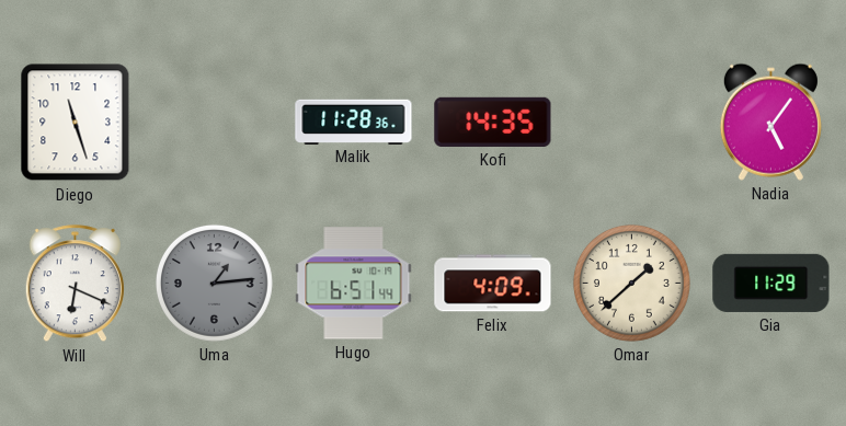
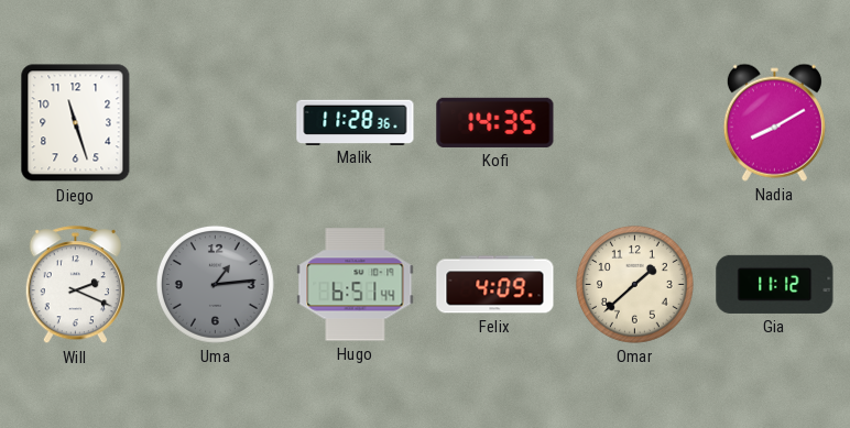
Nadia: 5:06 -> 8:10
Will: 6:19 -> 2:19
Gia: 11:29 -> 11:12
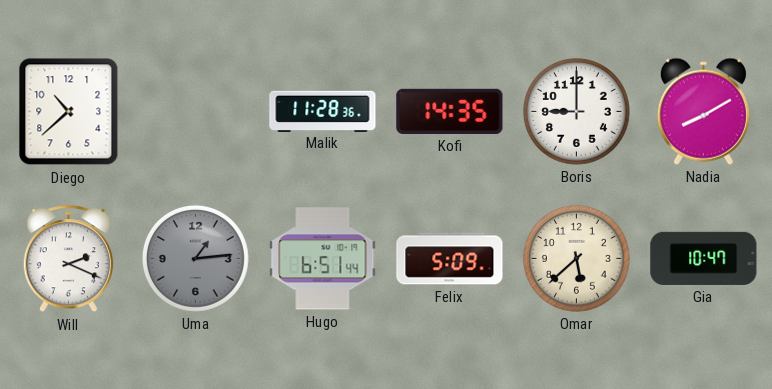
Diego: 11:27 -> 10:38
Boris: none -> 9:00
Felix: 4:09 -> 5:09
Omar: 1:38 -> 5:38
Gia: 11:12 -> 10:47
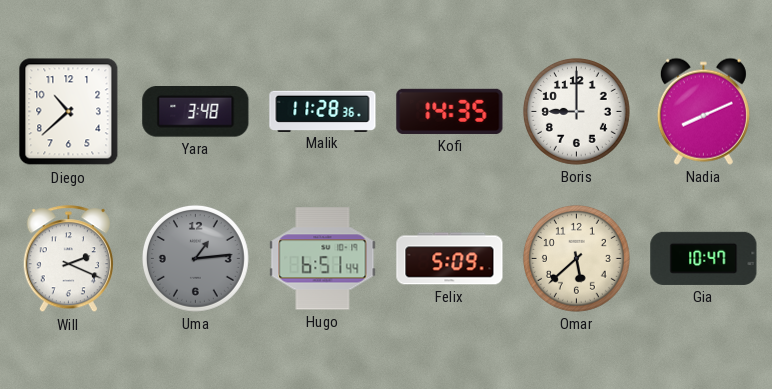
Yara: none -> 3:48
Nadia: 8:10 -> 8:11
